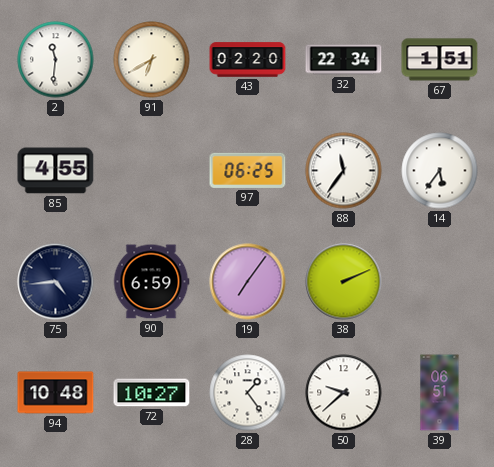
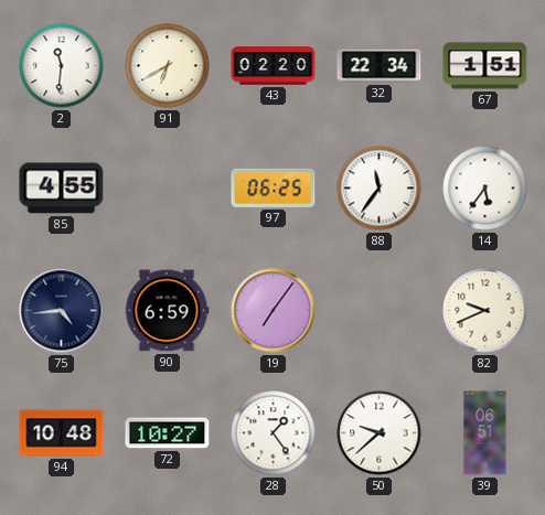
38: 2:11 -> none
82: none -> 9:41
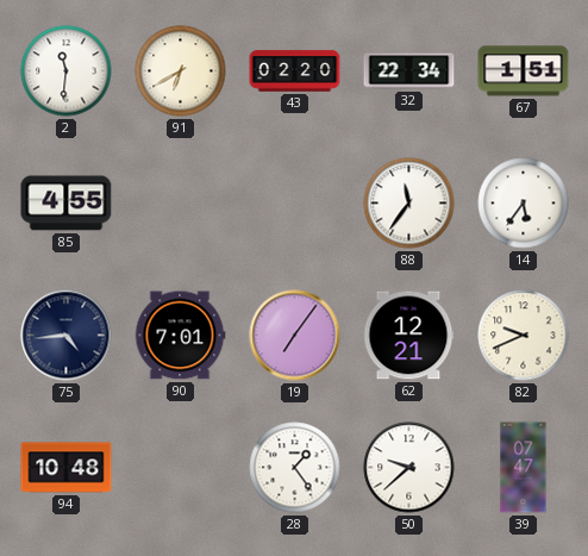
97: 06:25 -> none
90: 6:59 -> 7:01
62: none -> 12:21
72: 10:27 -> none
39: 06:51 -> 07:47
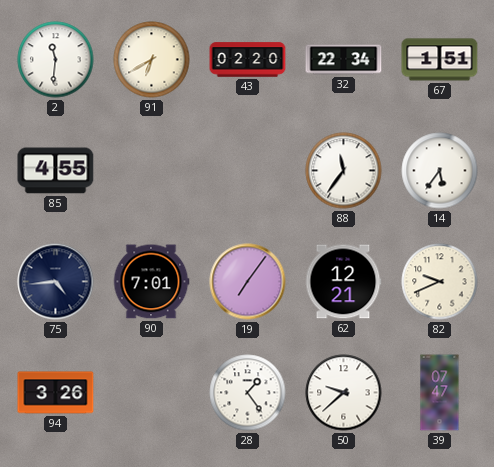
94: 10:48 -> 3:26
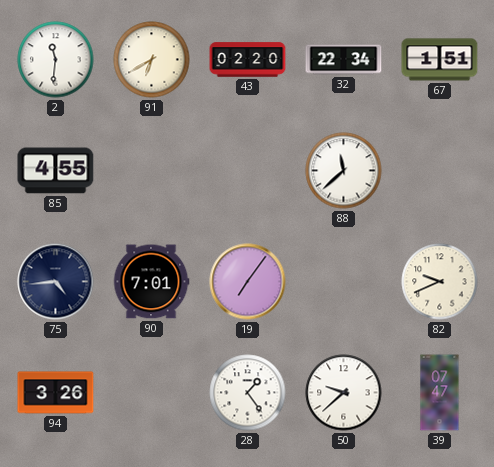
88: 11:36 -> 11:38
14: 5:36 -> none
62: 12:21 -> none
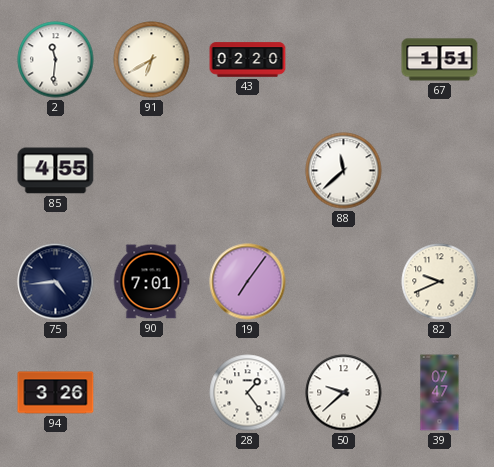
32: 22:34 -> none
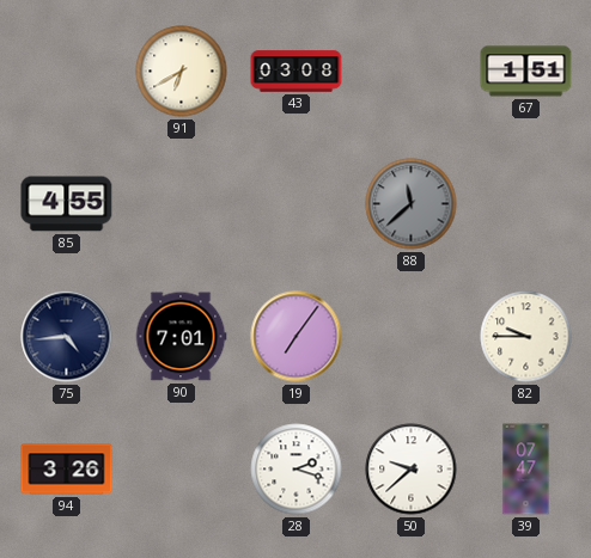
2: 11:31 -> none
43: 02:20 -> 03:08
88 dial: white -> grey
82: 9:41 -> 9:45
28: 1:24 -> 2:18
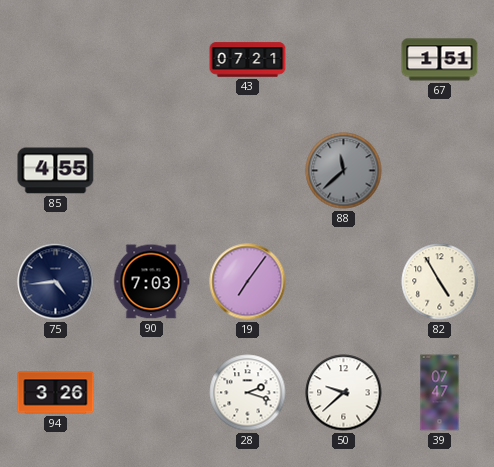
91: 6:40 -> none
43: 03:08 -> 07:21
90: 7:01 -> 7:03
82: 9:45 -> 4:55
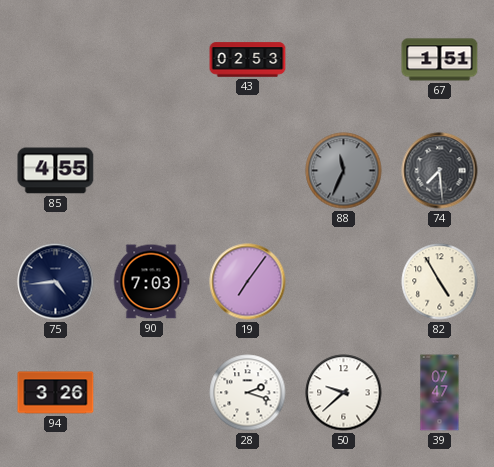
43: 07:21 -> 02:53
88: 11:38 -> 11:34
74: none -> 7:29
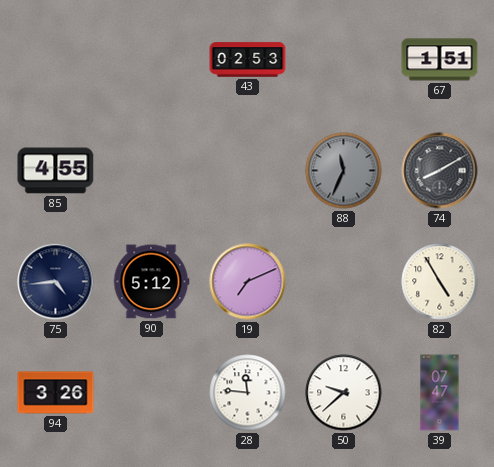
74: 7:29 -> 8:10
90: 7:03 -> 5:12
19: 7:06 -> 7:11
28: 2:18 -> 11:46
